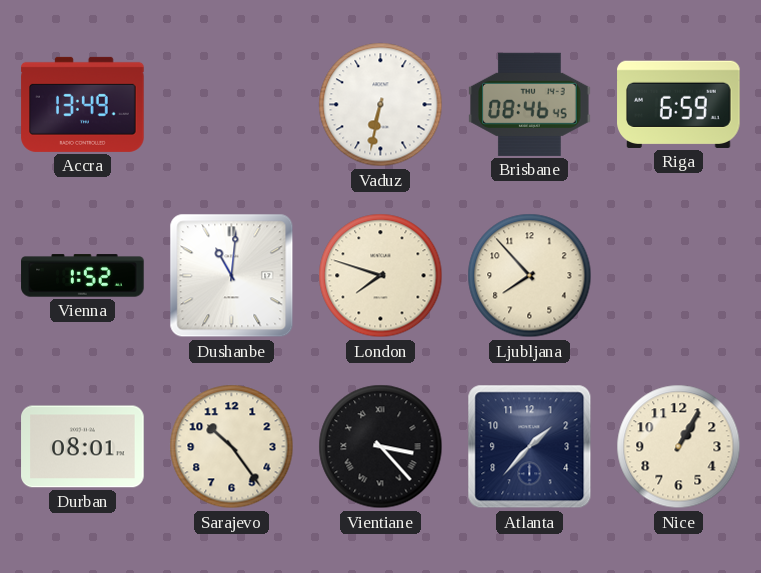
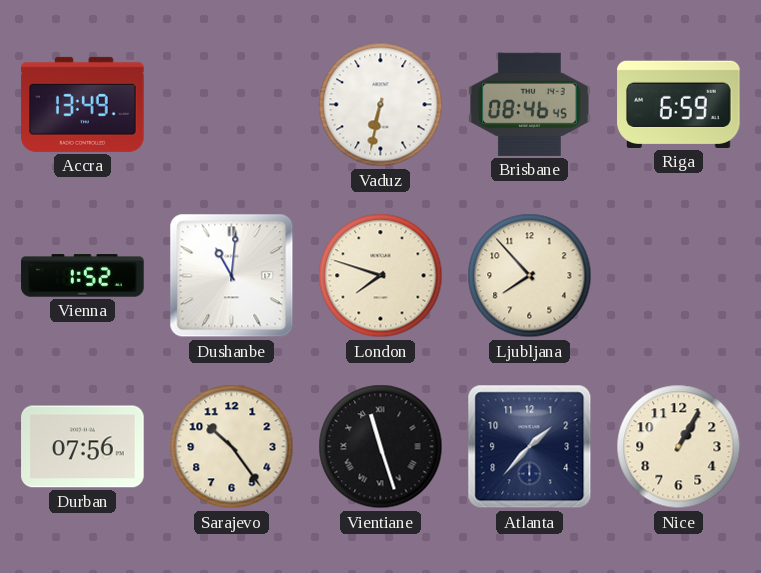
Durban: 08:01 -> 07:56
Vientiane: 3:23 -> 11:27
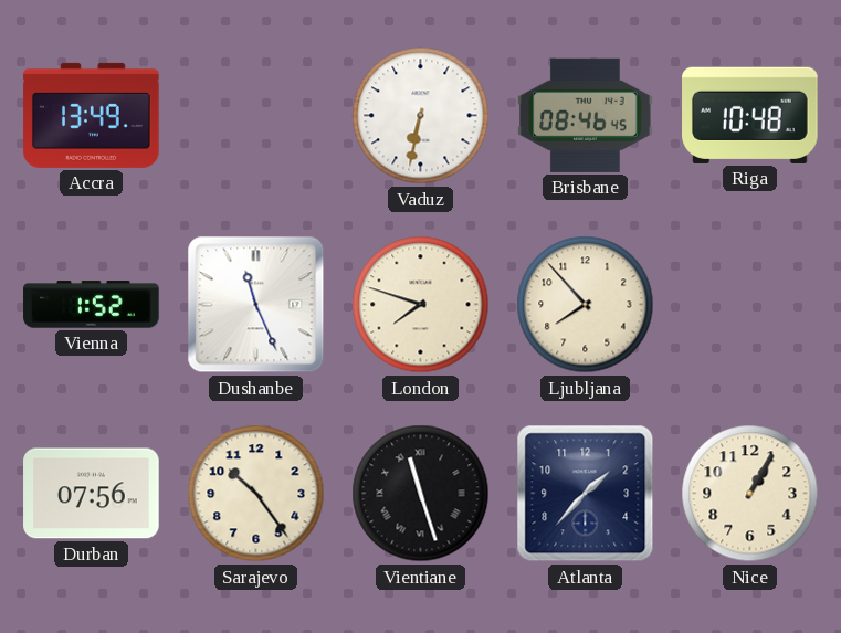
Riga: 6:59 -> 10:48
Dushanbe: 11:01 -> 11:26
